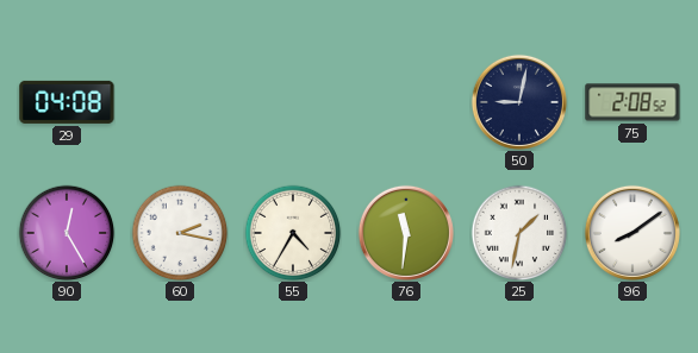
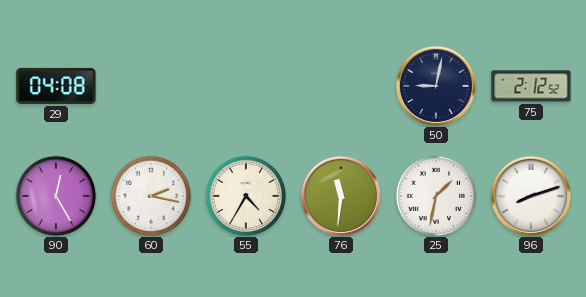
75: 2:08 -> 2:12
96: 8:09 -> 8:12
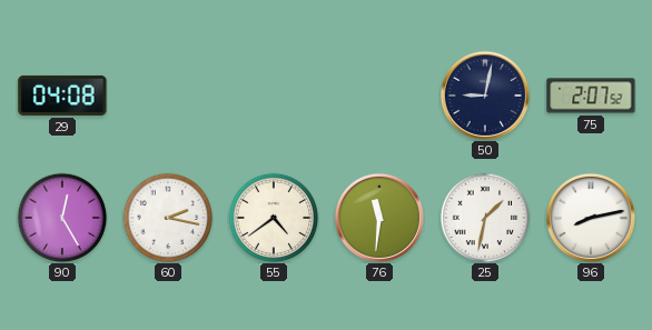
75: 2:12 -> 2:07
55: 4:35 -> 4:39
96: 8:12 -> 8:13
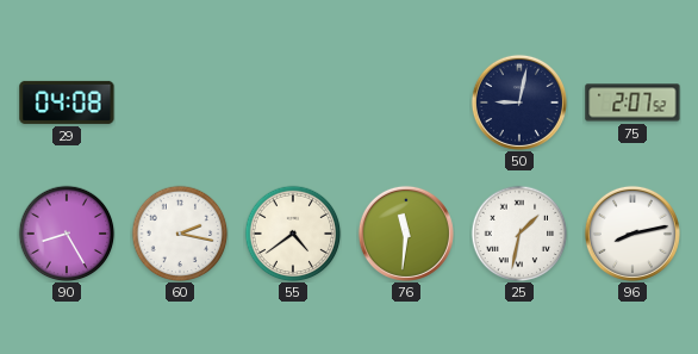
90: 12:25 -> 8:25
